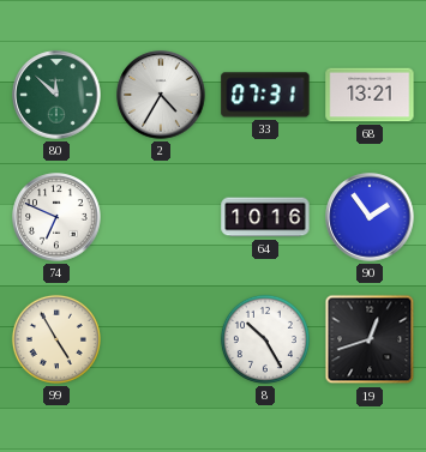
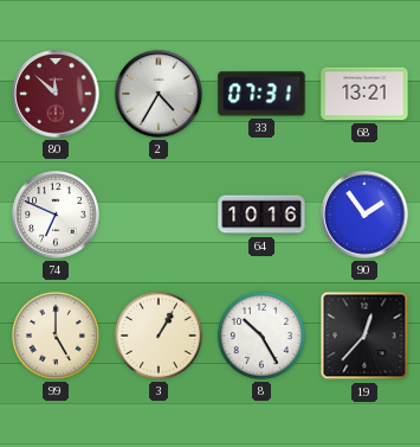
80 dial: green -> burgundy
99: 4:55 -> 5:00
3: none -> 1:05
19: 12:42 -> 12:37
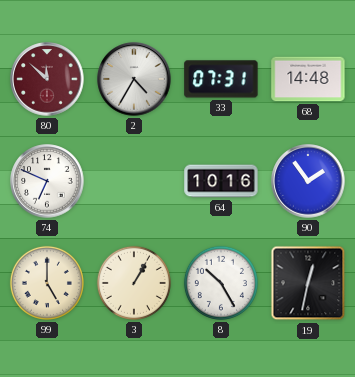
68: 13:21 -> 14:48
19: 12:37 -> 12:32
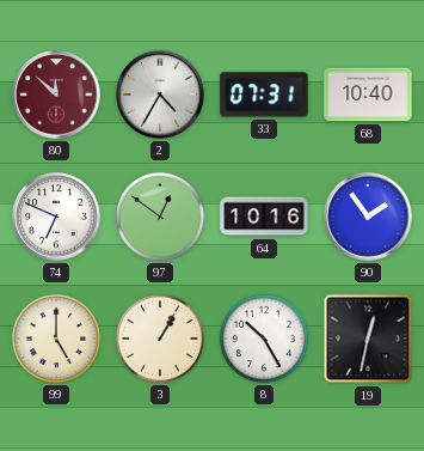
68: 14:48 -> 10:40
97: none -> 12:51
